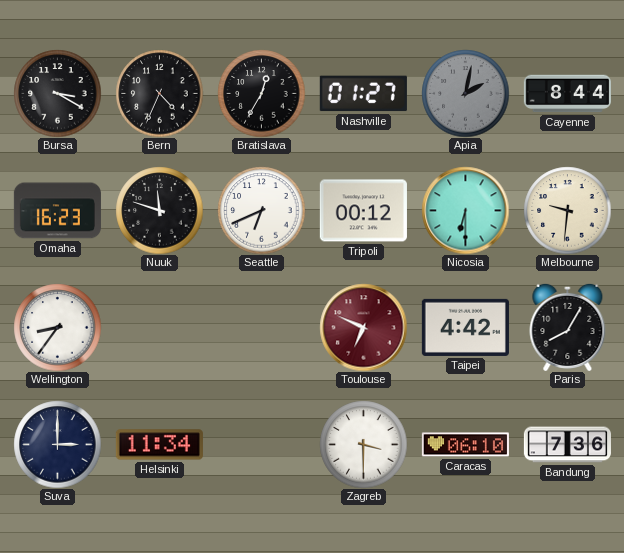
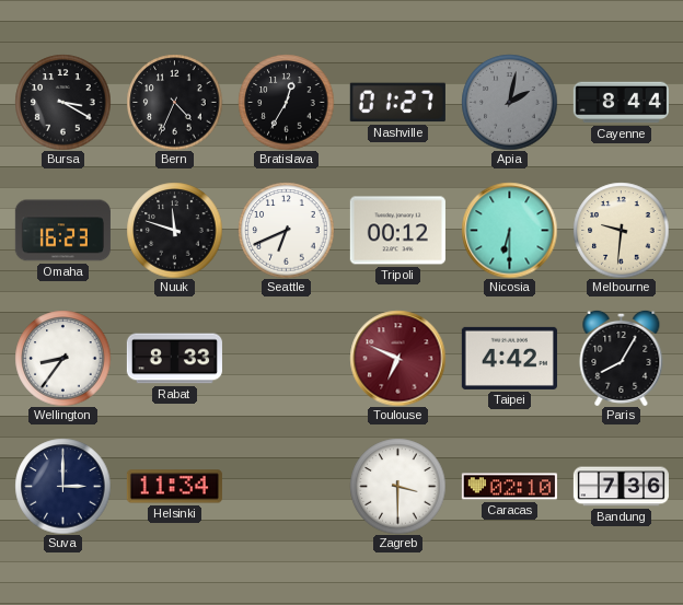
Rabat: none -> 8:33
Caracas: 06:10 -> 02:10
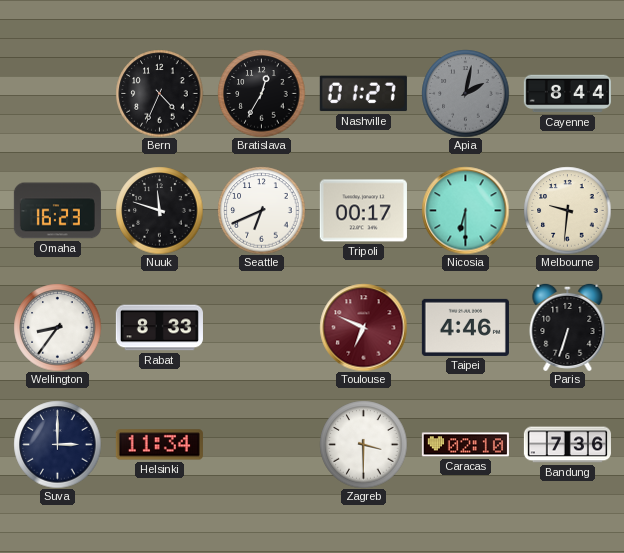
Bursa: 3:20 -> none
Tripoli: 00:12 -> 00:17
Taipei: 4:42 -> 4:46
Paris: 8:05 -> 6:33
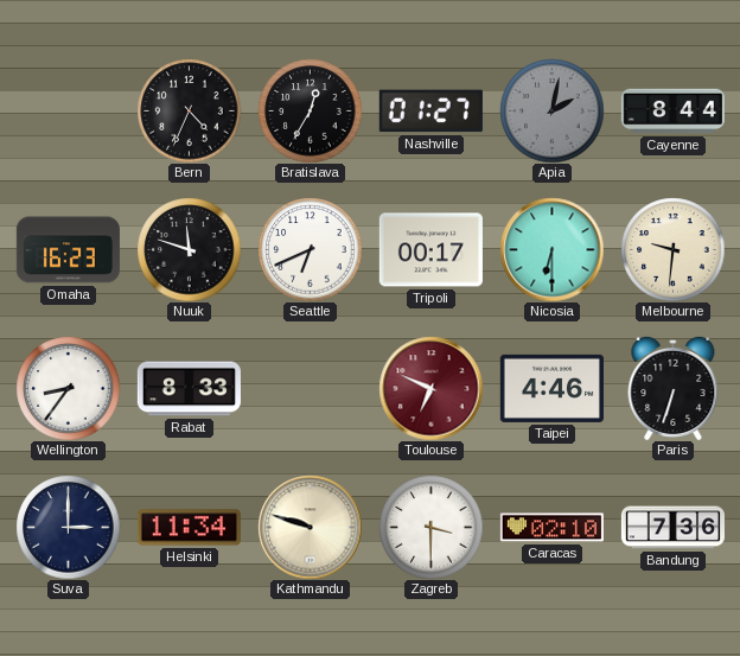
Kathmandu: none -> 9:48
